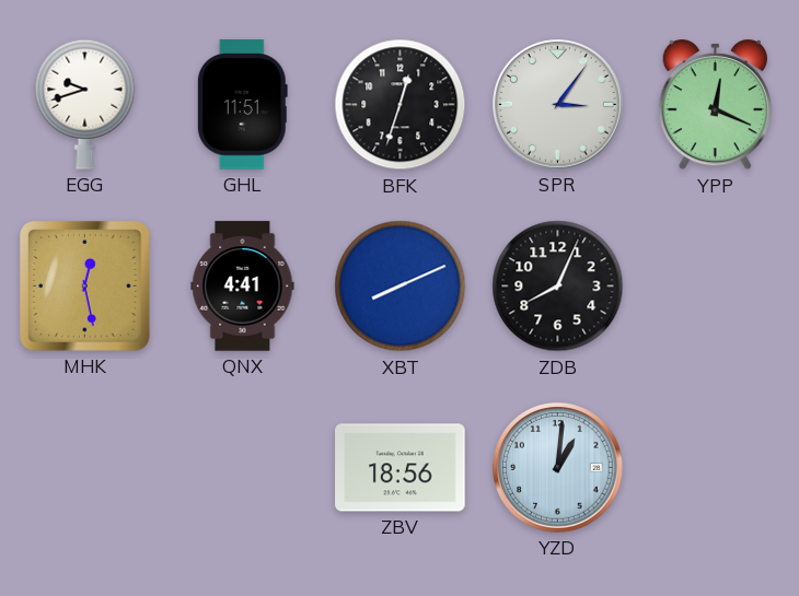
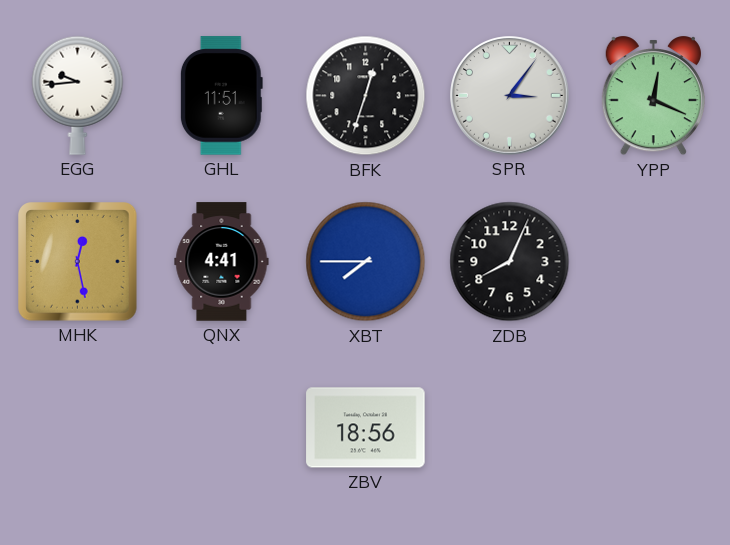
EGG: 9:42 -> 9:44
XBT: 8:11 -> 7:45
YZD: 1:01 -> none
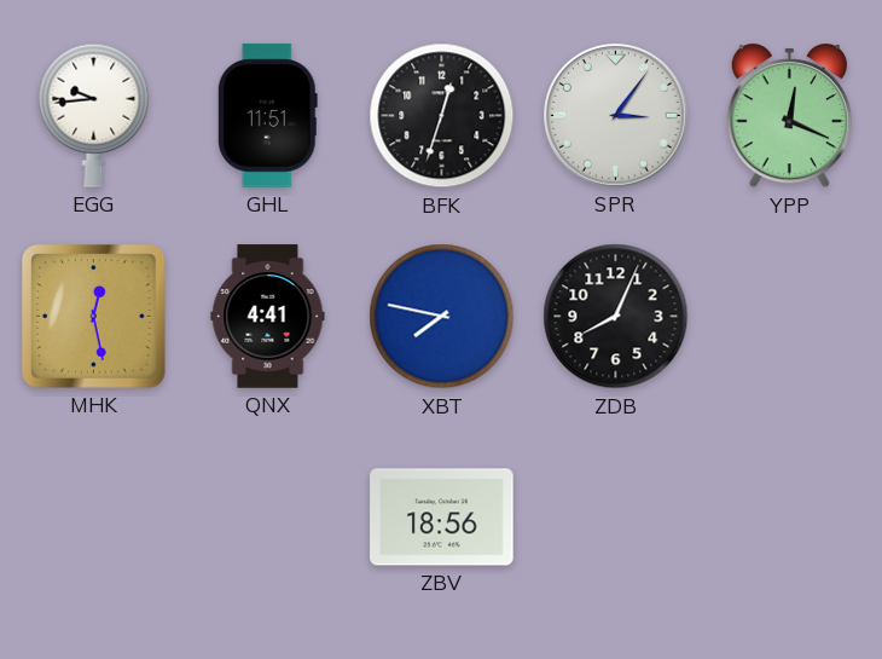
XBT: 7:45 -> 7:47
